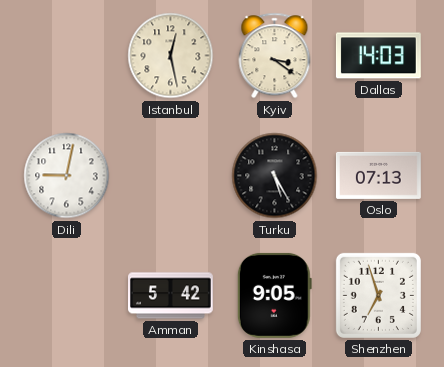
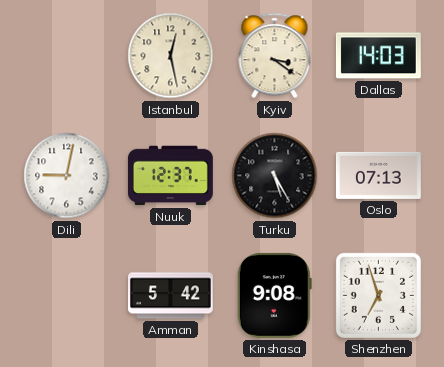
Nuuk: none -> 12:37
Kinshasa: 9:05 -> 9:08
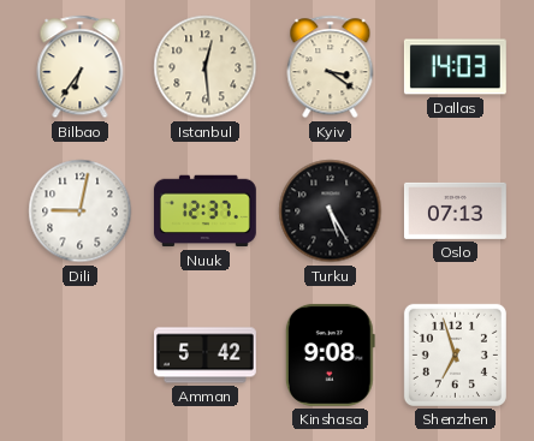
Bilbao: none -> 6:36
Istanbul: 12:28 -> 12:29
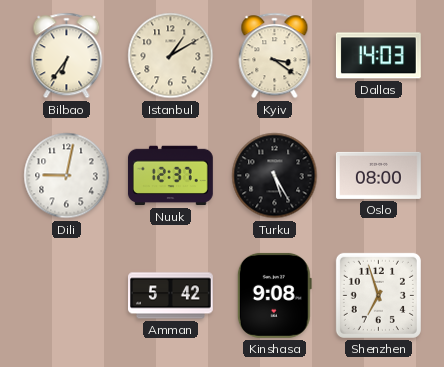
Istanbul: 12:29 -> 1:10
Oslo: 07:13 -> 08:00
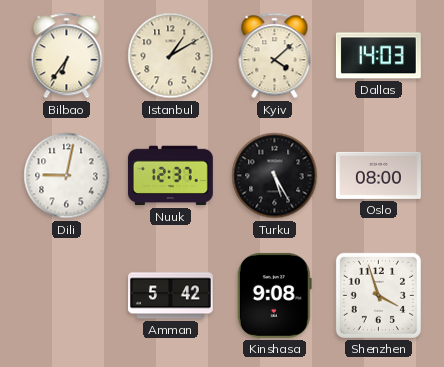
Kyiv: 3:21 -> 4:08
Shenzhen: 6:57 -> 3:57
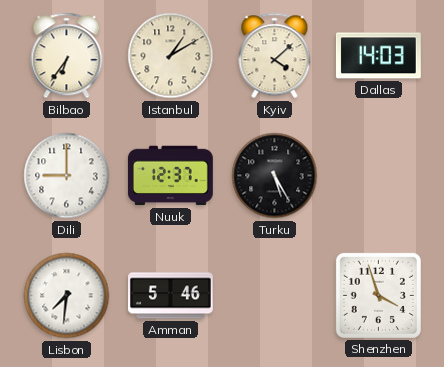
Dili: 9:02 -> 9:00
Oslo: 08:00 -> none
Lisbon: none -> 7:31
Amman: 5:42 -> 5:46
Kinshasa: 9:08 -> none
